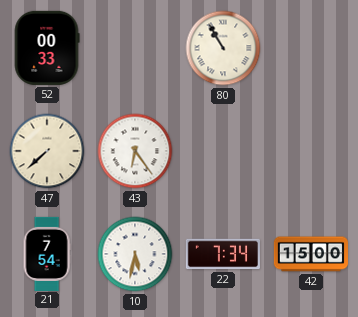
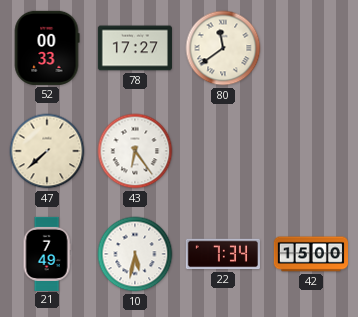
78: none -> 17:27
80: 10:55 -> 11:39
21: 7:54 -> 7:49
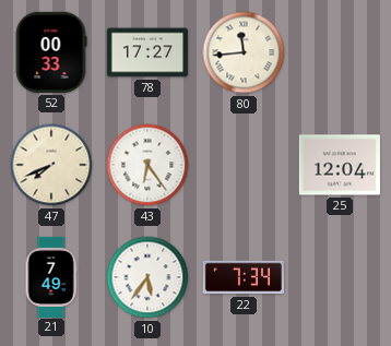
80: 11:39 -> 11:44
47: 7:38 -> 7:41
25: none -> 12:04
10: 5:32 -> 5:36
42: 15:00 -> none
